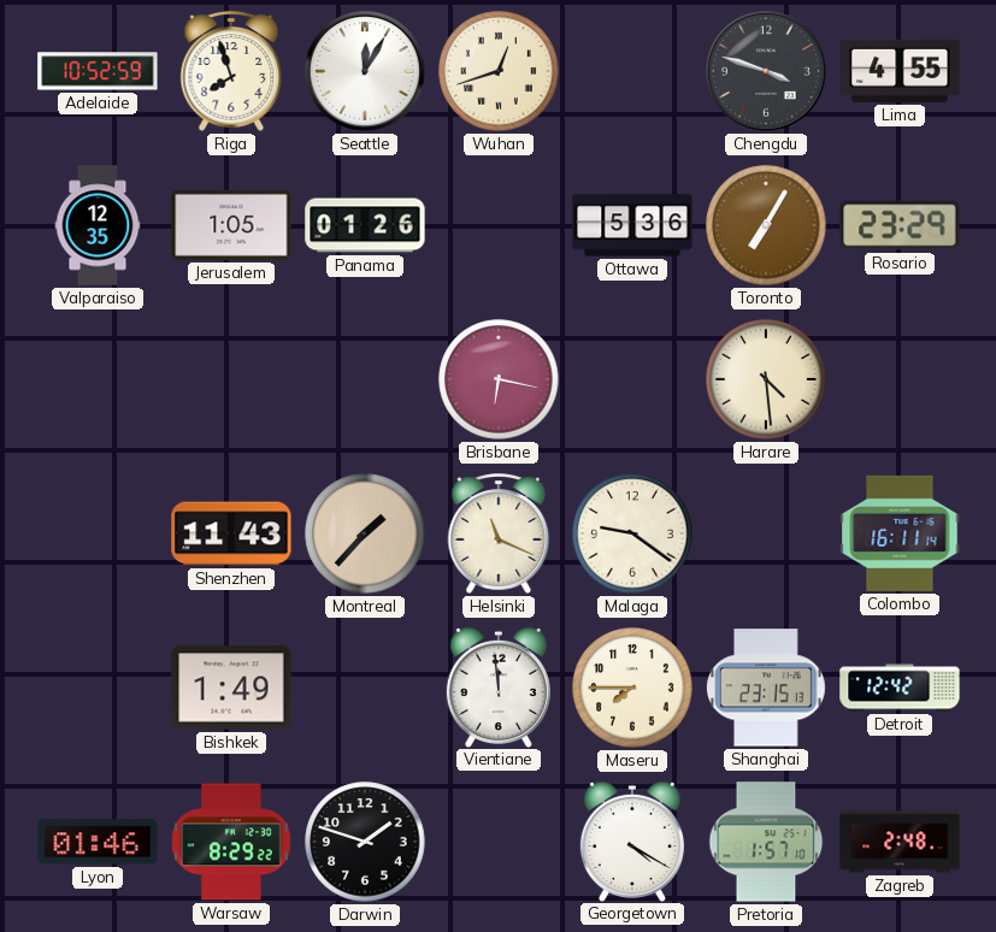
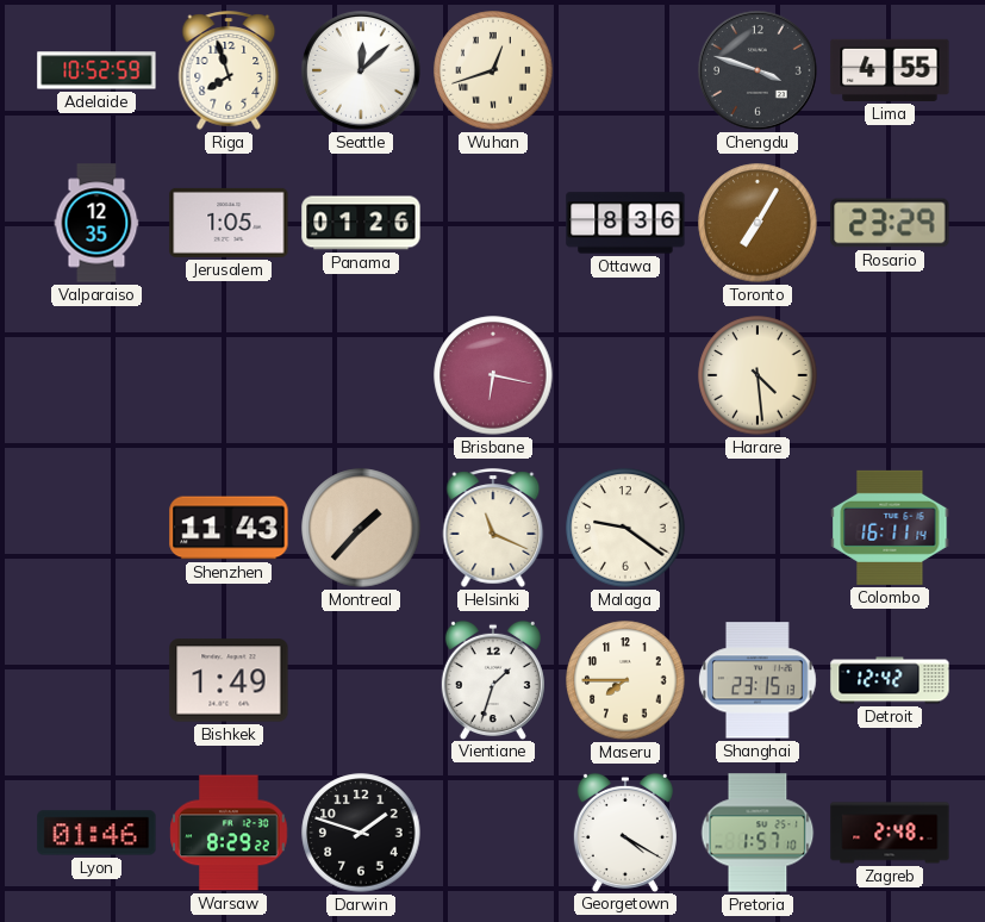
Seattle: 12:05 -> 12:08
Ottawa: 5:36 -> 8:36
Vientiane: 11:59 -> 1:33
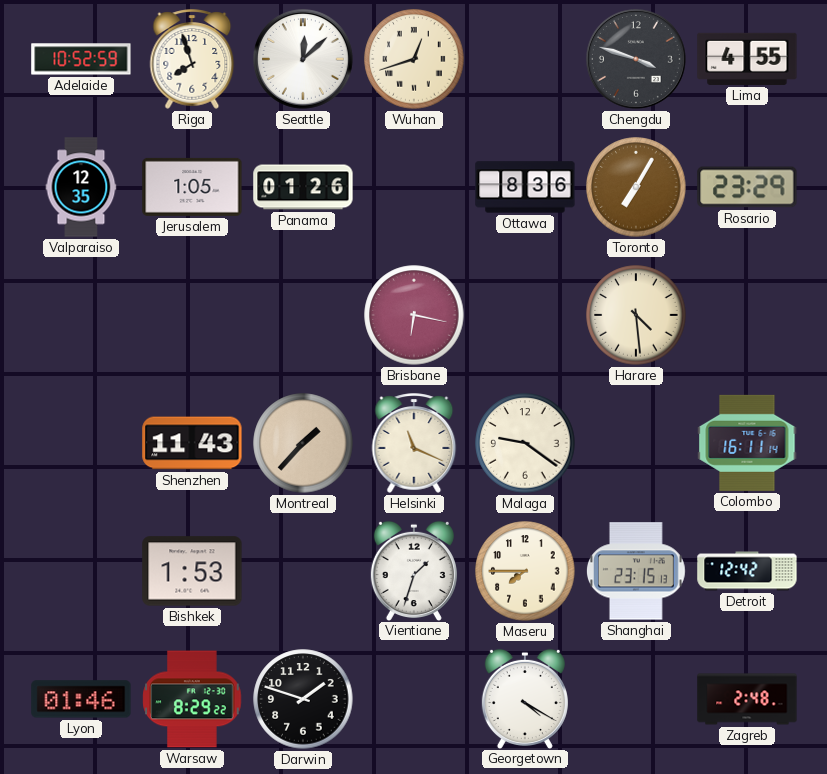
Bishkek: 1:49 -> 1:53
Pretoria: 1:57 -> none
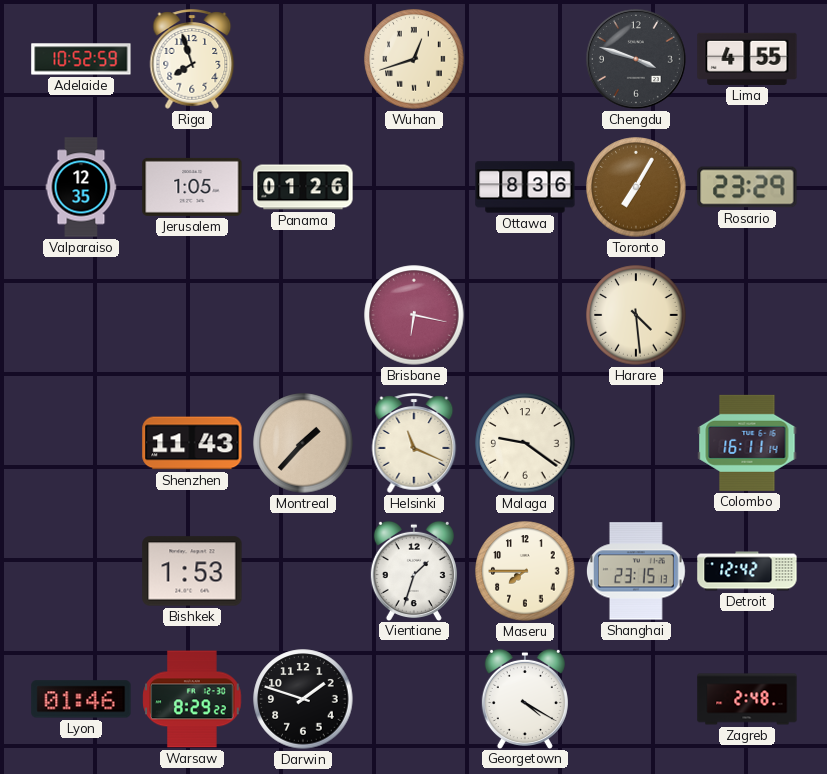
Seattle: 12:08 -> none
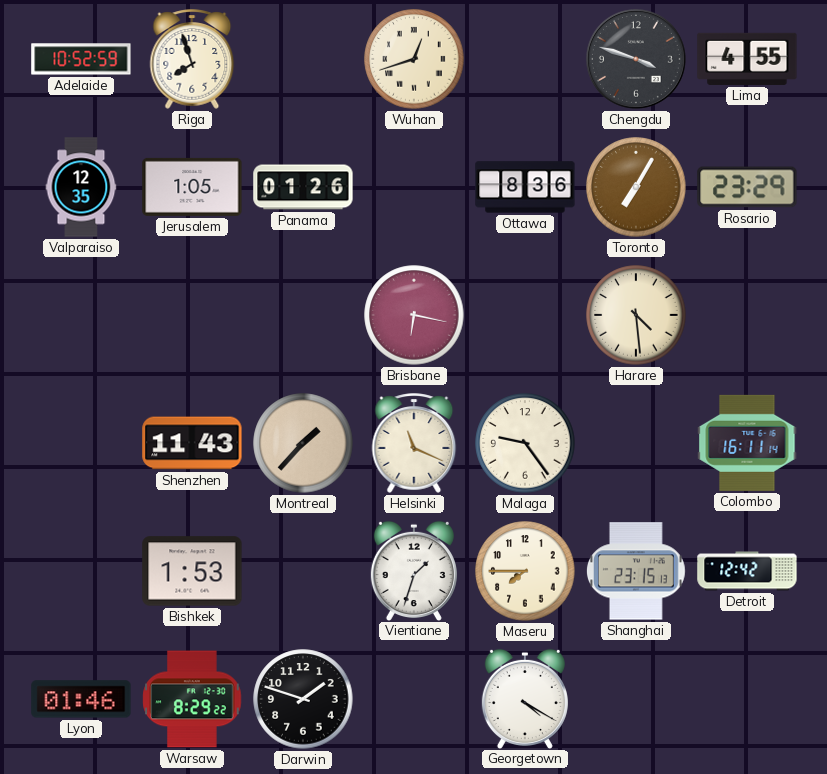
Malaga: 9:21 -> 9:24
Zagreb: 2:48 -> none
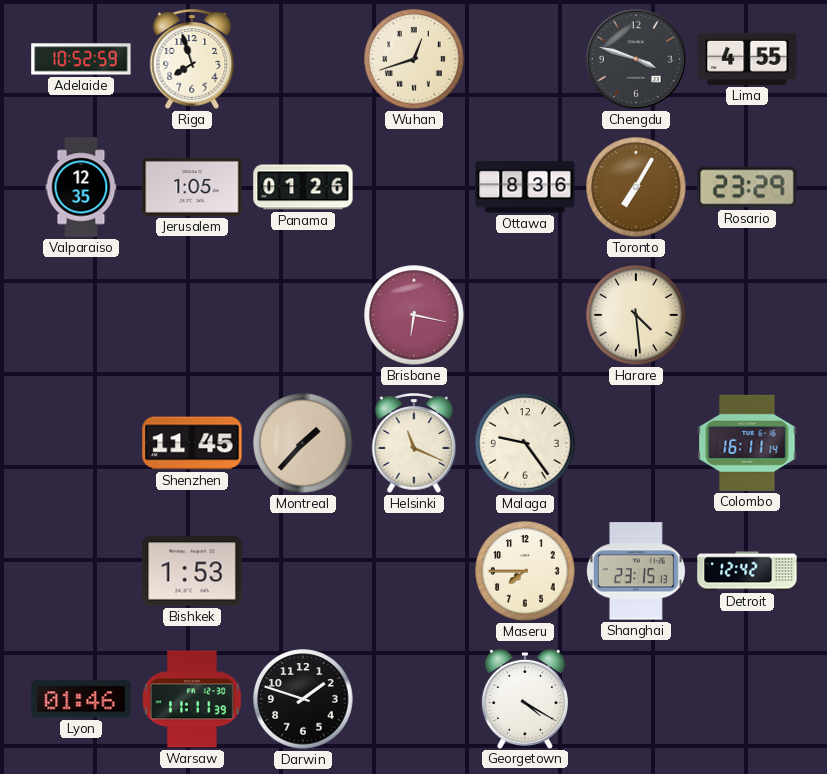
Shenzhen: 11:43 -> 11:45
Vientiane: 1:33 -> none
Warsaw: 8:29 -> 11:11
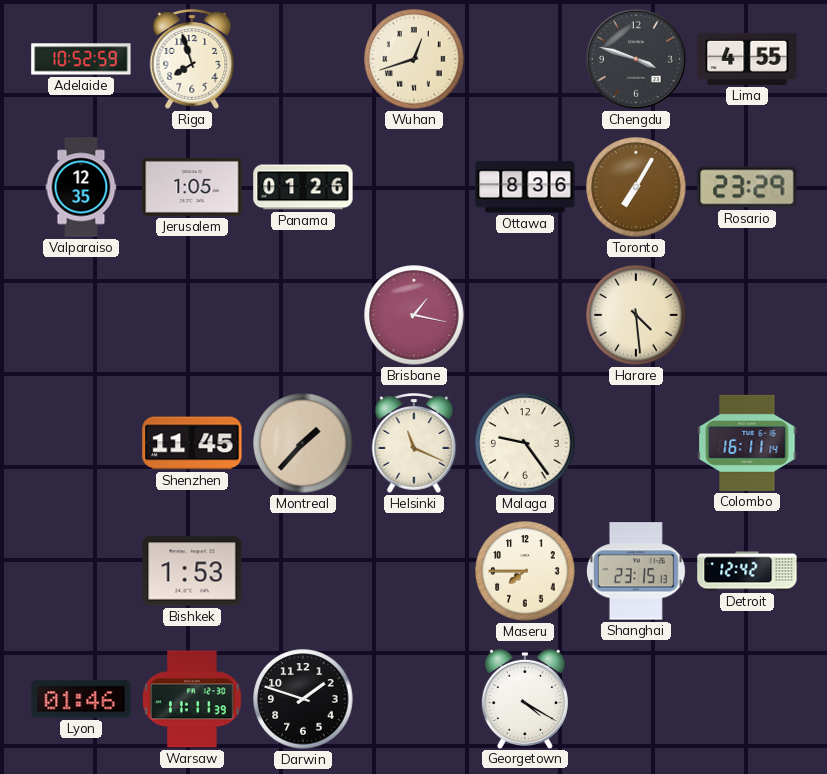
Brisbane: 6:17 -> 1:17
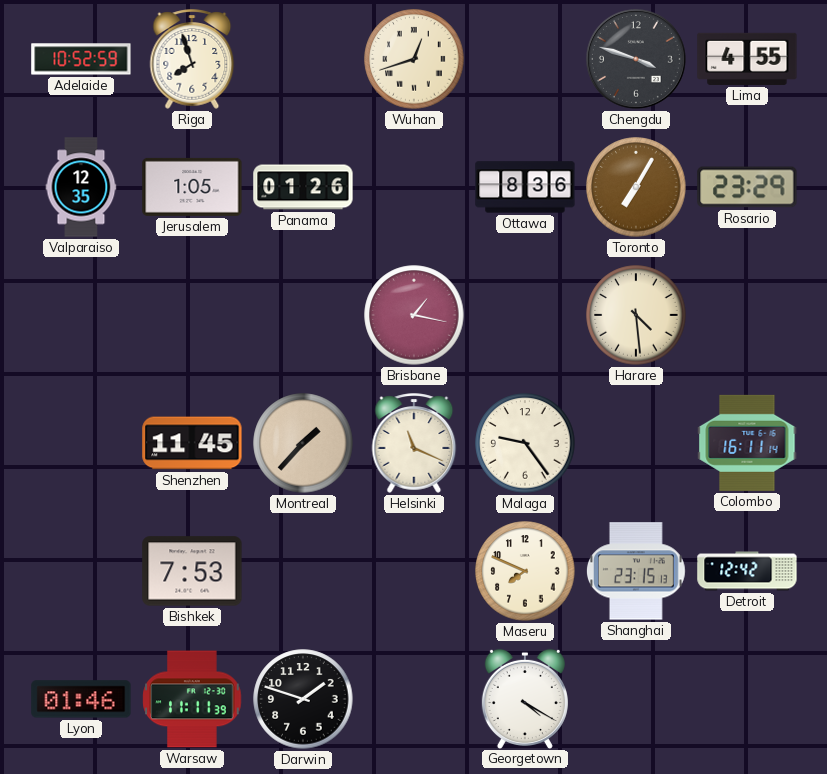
Bishkek: 1:53 -> 7:53
Maseru: 7:45 -> 7:49
